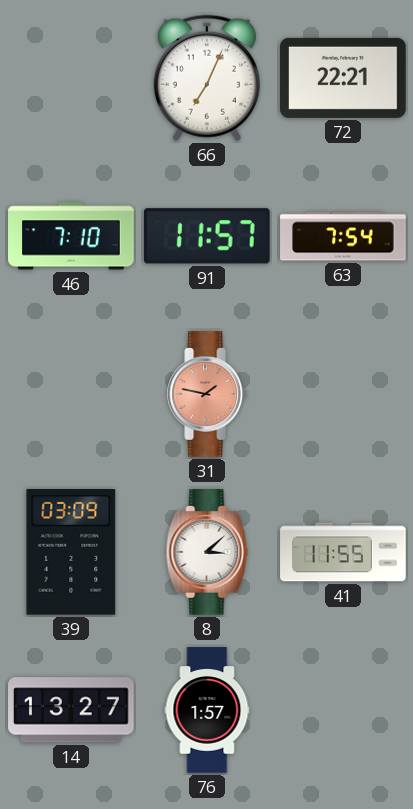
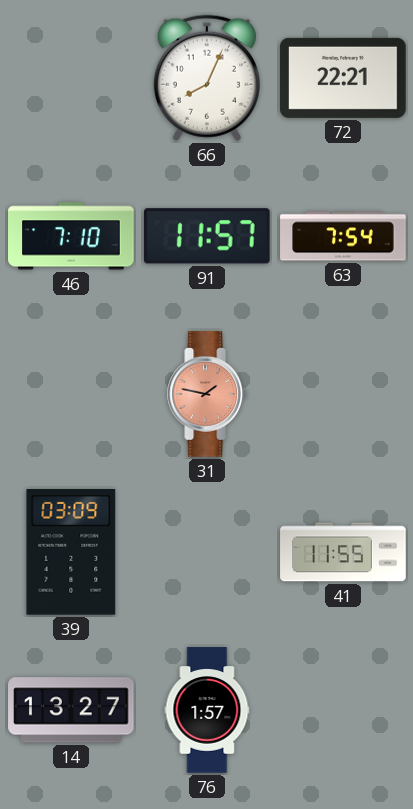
66: 7:04 -> 8:04
8: 3:08 -> none
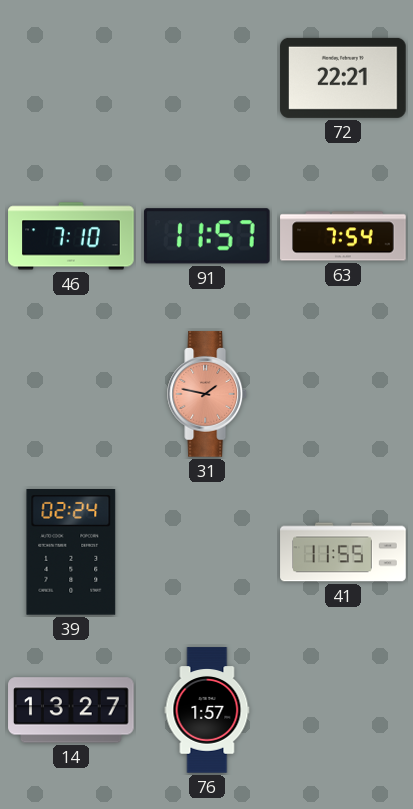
66: 8:04 -> none
39: 03:09 -> 02:24
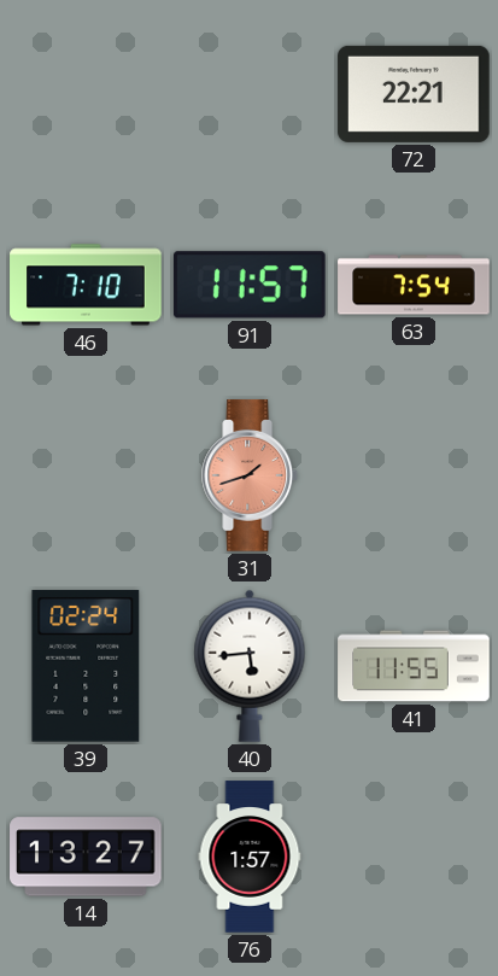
31: 1:47 -> 1:42
40: none -> 5:44
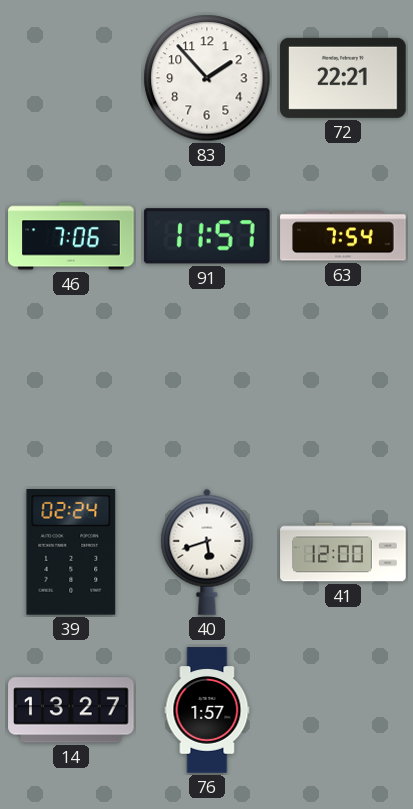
83: none -> 1:53
46: 7:10 -> 7:06
31: 1:42 -> none
40: 5:44 -> 5:42
41: 11:55 -> 12:00
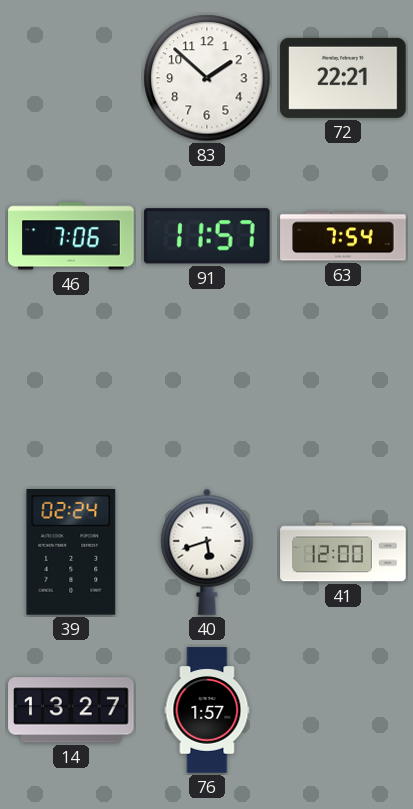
83: 1:53 -> 1:52
